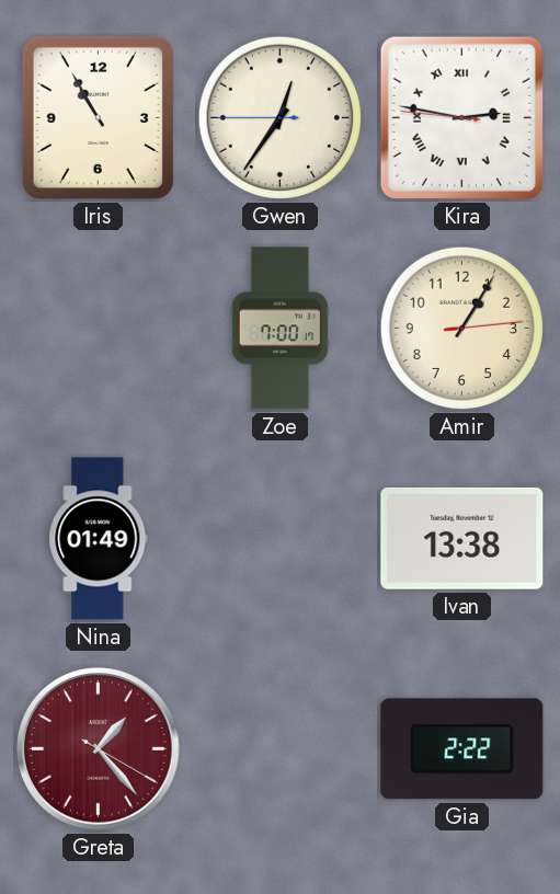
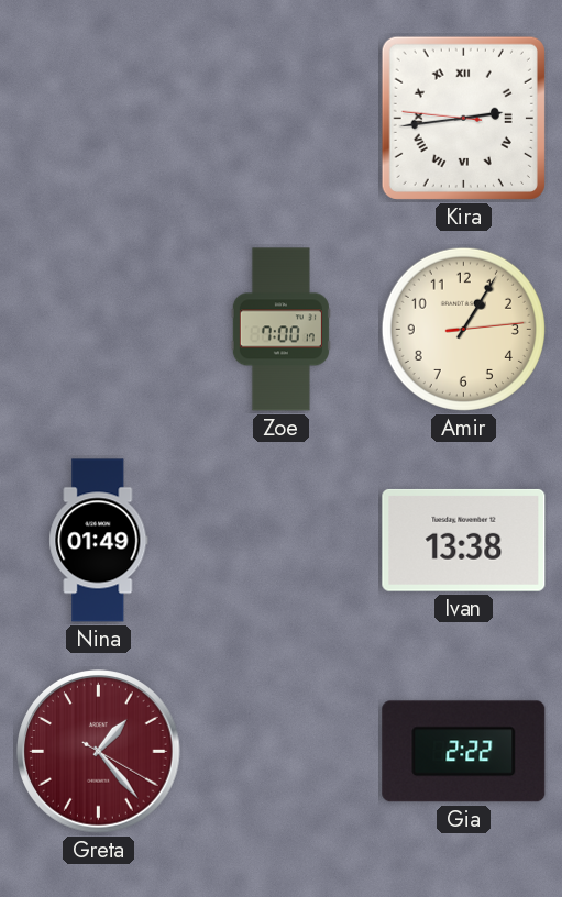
Iris: 10:55 -> none
Gwen: 12:35 -> none
Kira: 2:46 -> 2:43
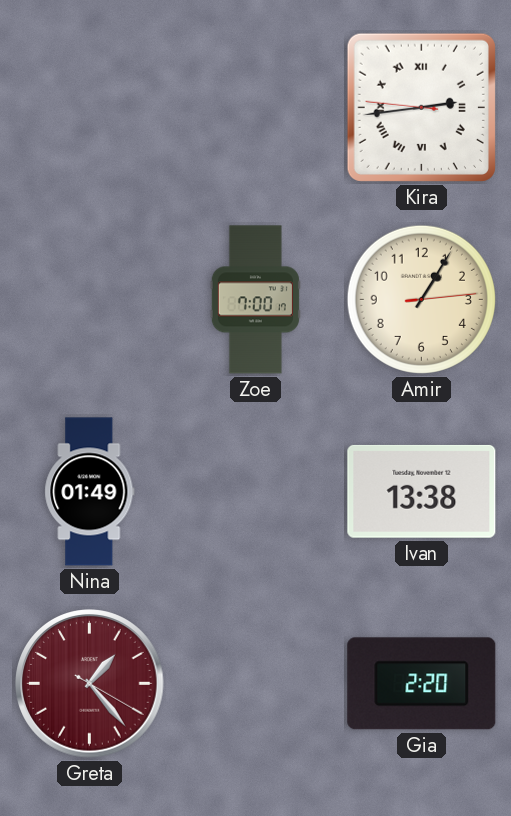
Gia: 2:22 -> 2:20
